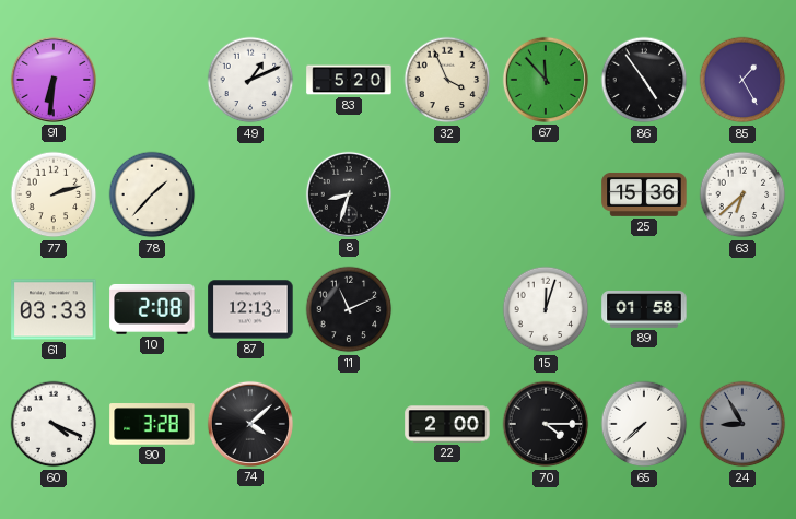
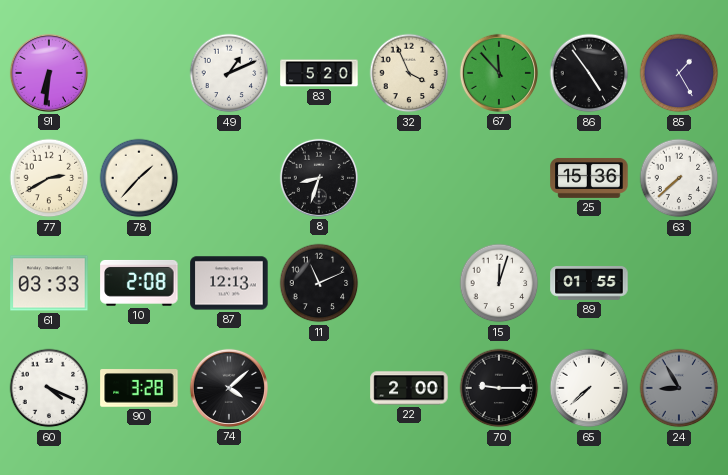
77: 2:12 -> 2:40
63: 6:38 -> 7:38
89: 01:58 -> 01:55
70: 4:15 -> 9:15
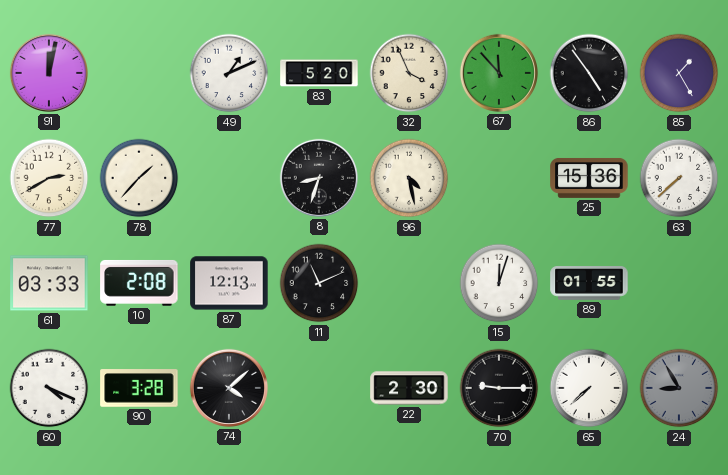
91: 6:31 -> 12:02
96: none -> 4:28
22: 2:00 -> 2:30
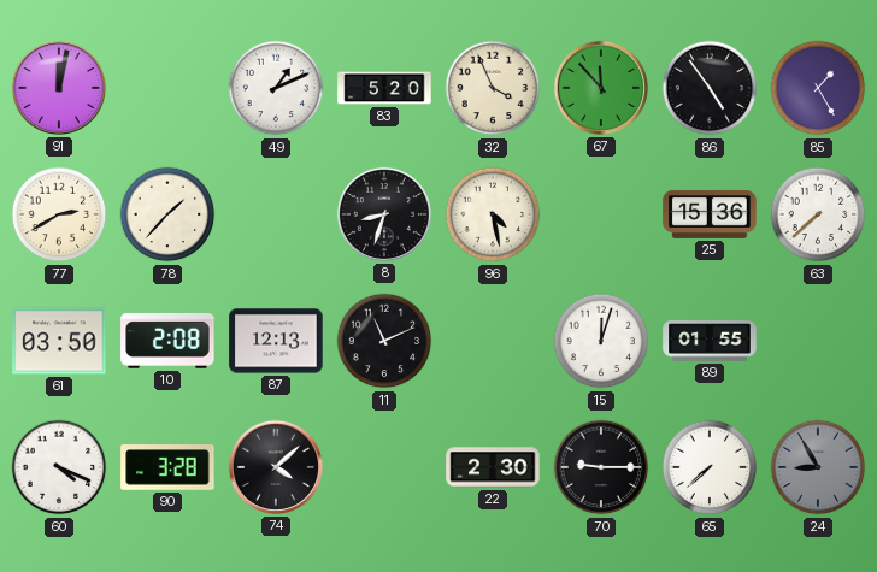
61: 03:33 -> 03:50
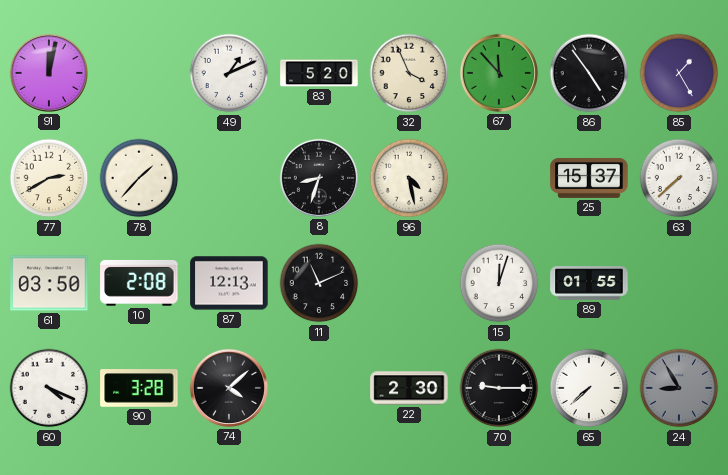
25: 15:36 -> 15:37
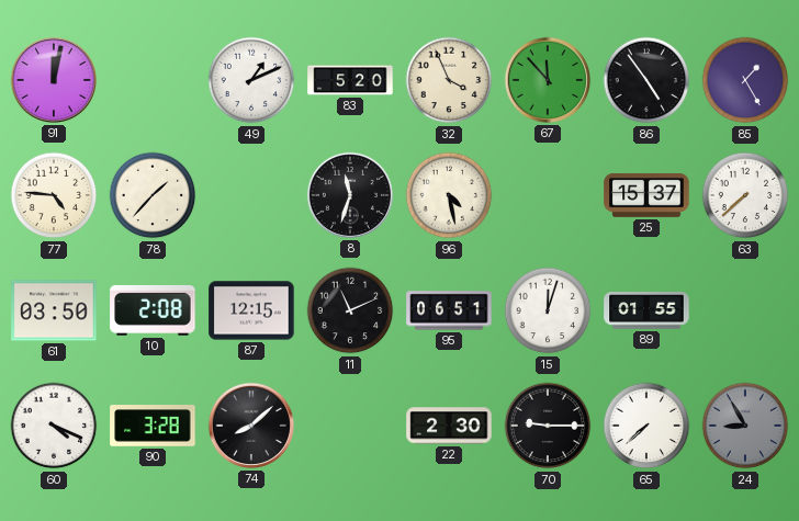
77: 2:40 -> 4:46
8: 8:33 -> 11:33
87: 12:13 -> 12:15
95: none -> 06:51
74: 4:08 -> 8:08
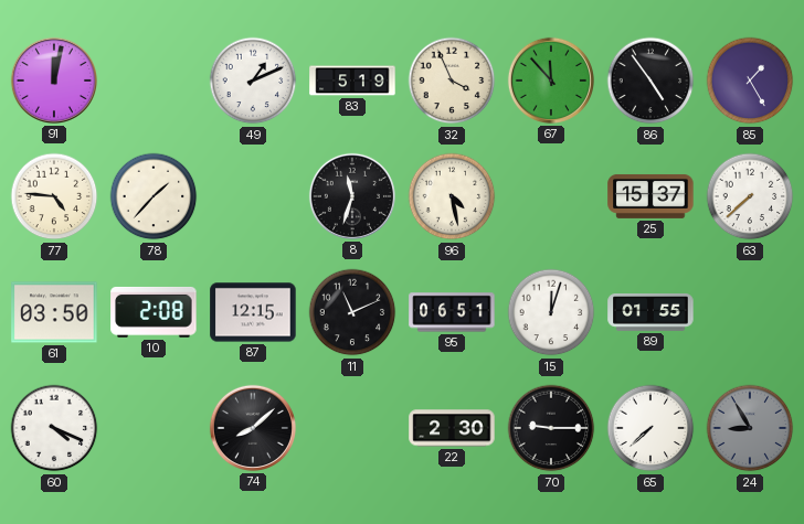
83: 5:20 -> 5:19
90: 3:28 -> none
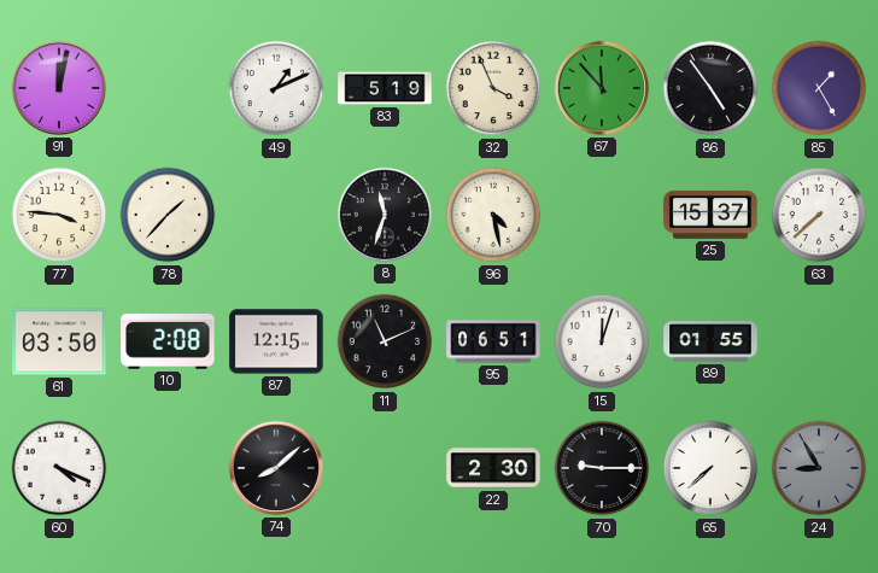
77: 4:46 -> 3:46
